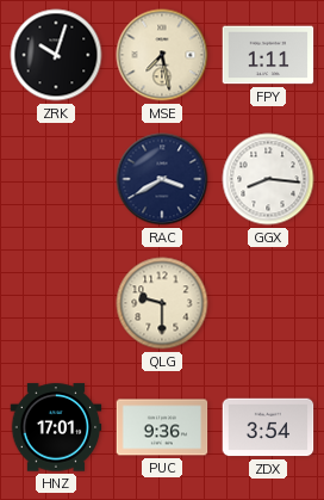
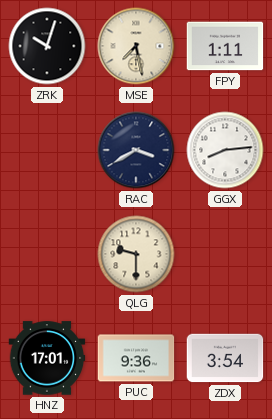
GGX: 8:16 -> 8:14
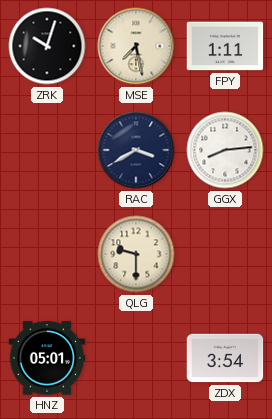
HNZ: 17:01 -> 05:01
PUC: 9:36 -> none
